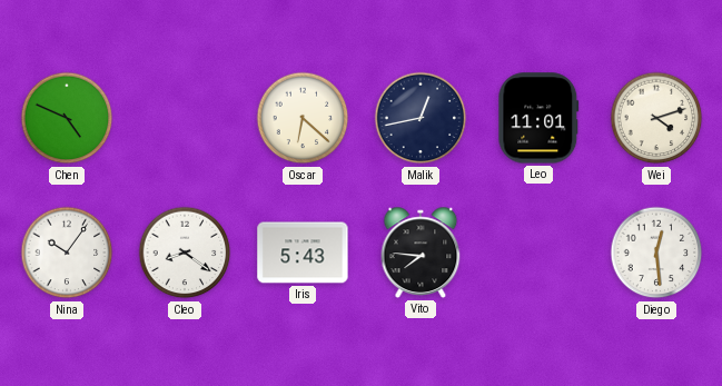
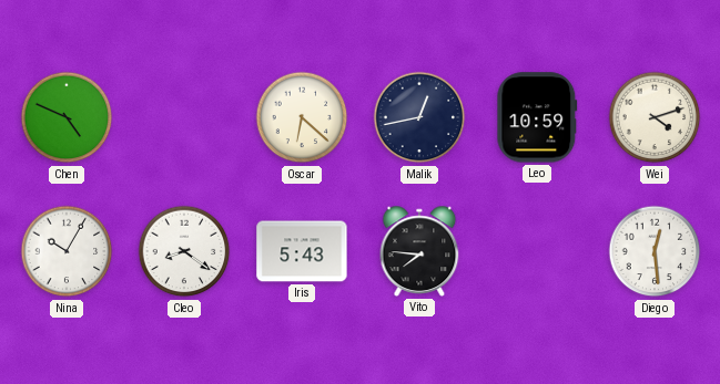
Leo: 11:01 -> 10:59
Nina: 10:06 -> 10:05
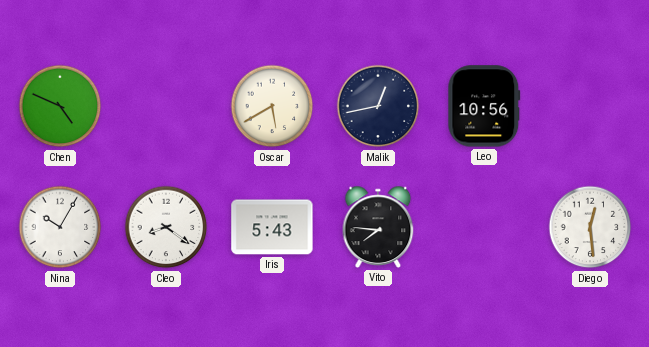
Oscar: 6:22 -> 5:40
Leo: 10:59 -> 10:56
Wei: 4:12 -> none
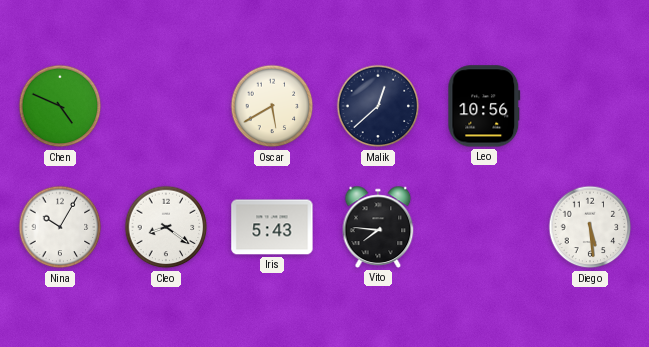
Malik: 12:43 -> 12:38
Diego: 12:29 -> 5:29
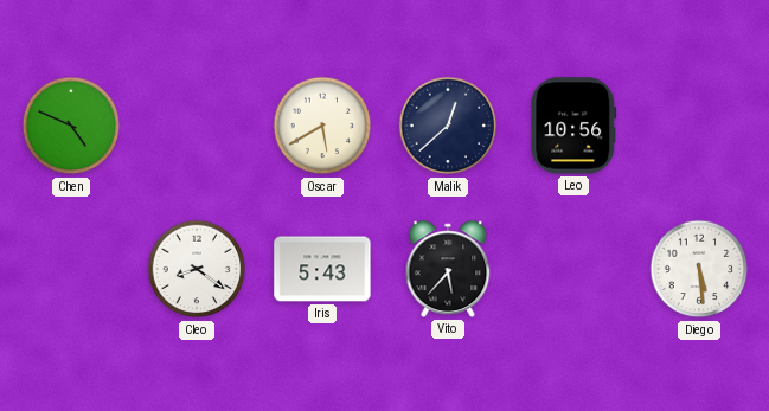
Nina: 10:05 -> none
Vito: 7:46 -> 5:37
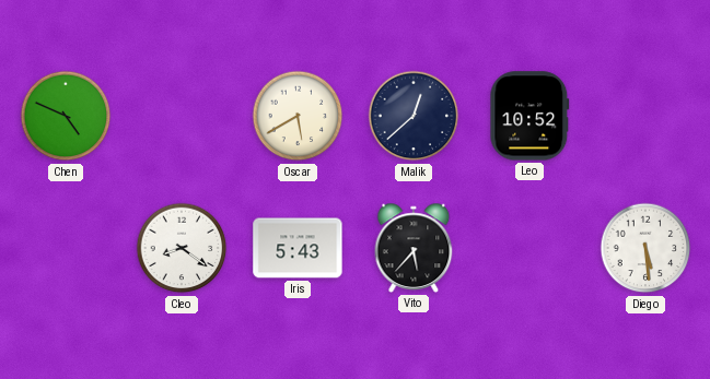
Leo: 10:56 -> 10:52
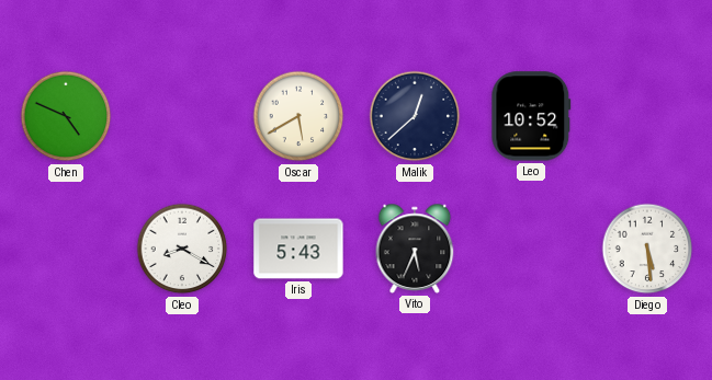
Cleo: 8:21 -> 8:20
Vito: 5:37 -> 5:34
